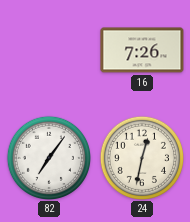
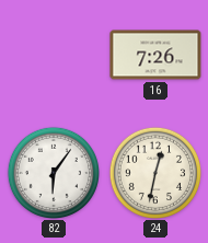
82: 7:06 -> 6:06
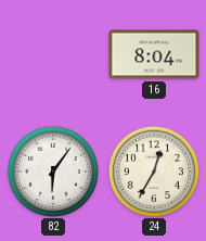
16: 7:26 -> 8:04
24: 12:32 -> 12:35
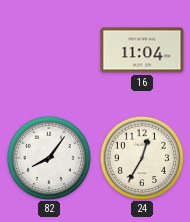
16: 8:04 -> 11:04
82: 6:06 -> 8:06
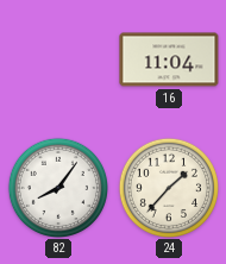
24: 12:35 -> 1:37
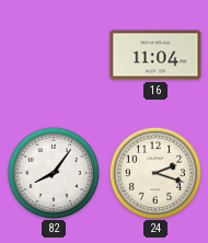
24: 1:37 -> 2:18
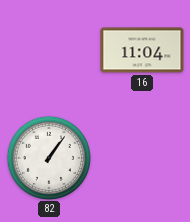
82: 8:06 -> 1:06
24: 2:18 -> none
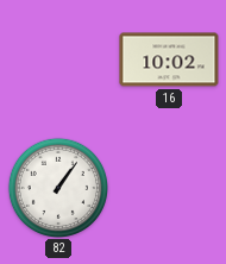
16: 11:04 -> 10:02
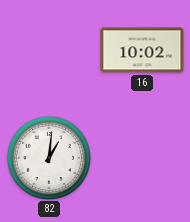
82: 1:06 -> 1:01
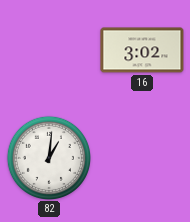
16: 10:02 -> 3:02
